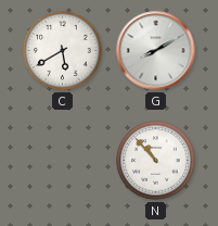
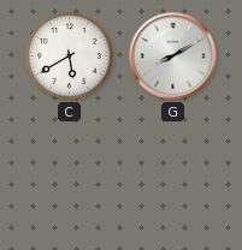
N: 10:53 -> none
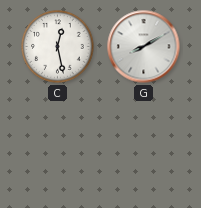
C: 5:40 -> 12:28
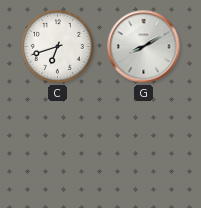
C: 12:28 -> 6:42
